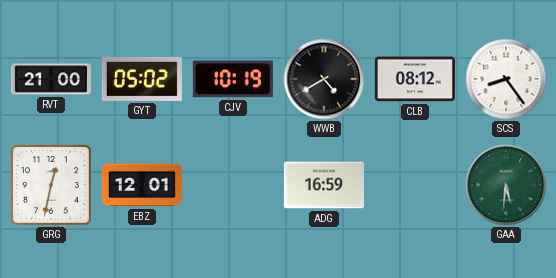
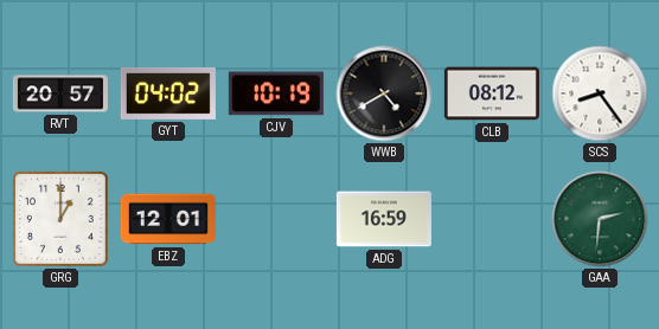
RVT: 21:00 -> 20:57
GYT: 05:02 -> 04:02
GRG: 12:32 -> 1:00
GAA: 5:31 -> 2:31
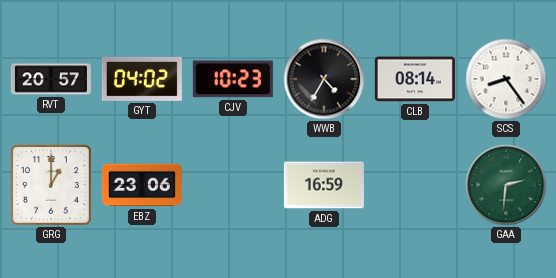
CJV: 10:19 -> 10:23
WWB: 4:40 -> 4:35
CLB: 08:12 -> 08:14
EBZ: 12:01 -> 23:06
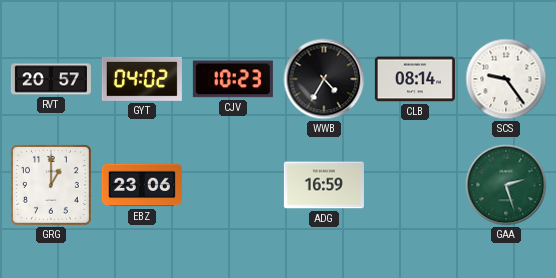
SCS: 8:24 -> 9:24
GAA: 2:31 -> 2:27
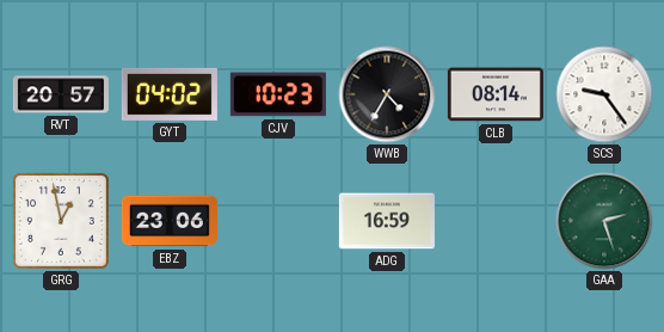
GRG: 1:00 -> 12:58
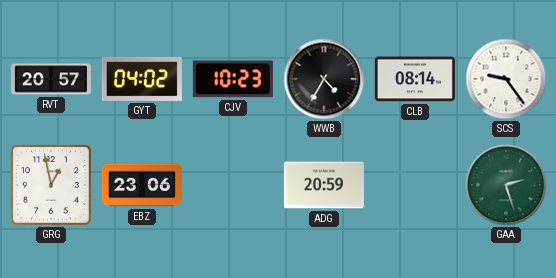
ADG: 16:59 -> 20:59
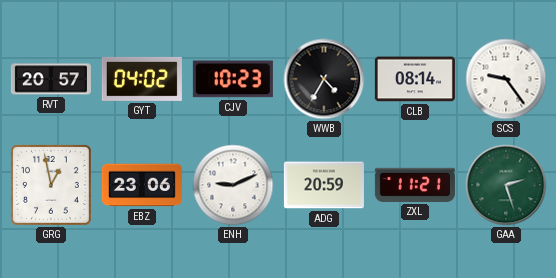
ENH: none -> 9:11
ZXL: none -> 11:21
